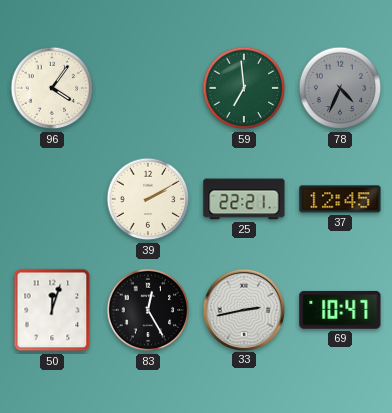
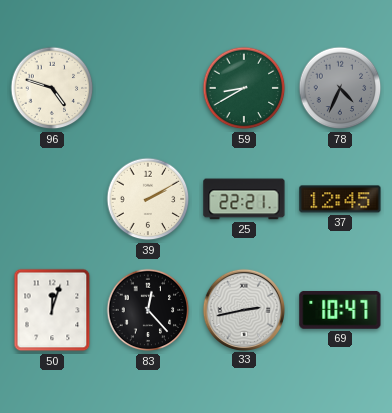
96: 4:06 -> 4:48
59: 6:59 -> 8:40
83: 12:25 -> 12:23
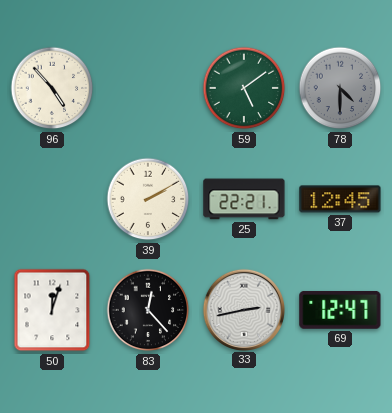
96: 4:48 -> 4:53
59: 8:40 -> 5:09
78: 4:34 -> 4:30
69: 10:47 -> 12:47
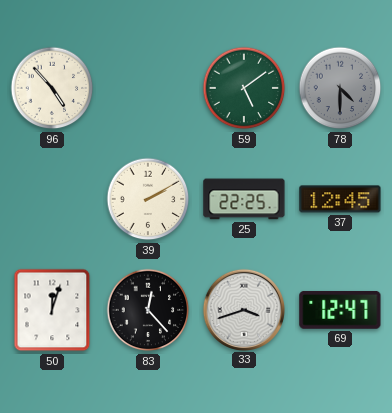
25: 22:21 -> 22:25
33: 2:43 -> 3:42
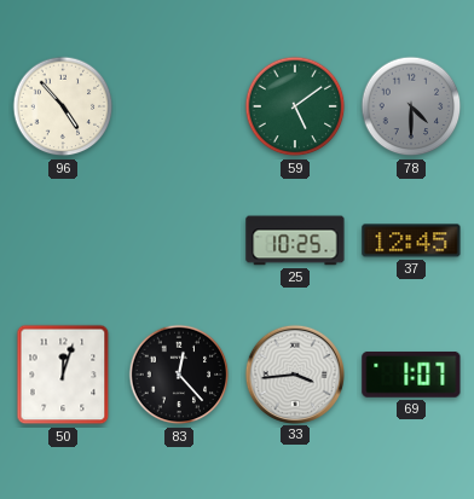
39: 2:10 -> none
25: 22:25 -> 10:25
33: 3:42 -> 3:44
69: 12:47 -> 1:07
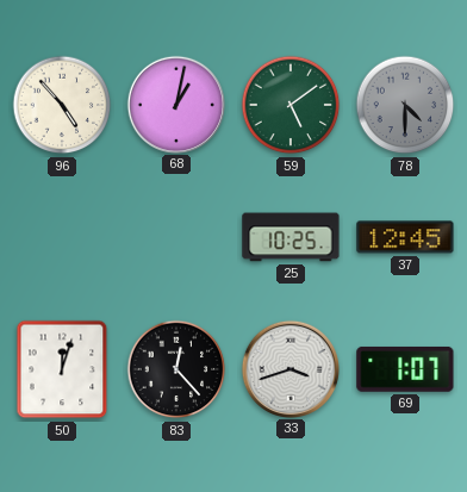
68: none -> 1:02
33: 3:44 -> 3:42
